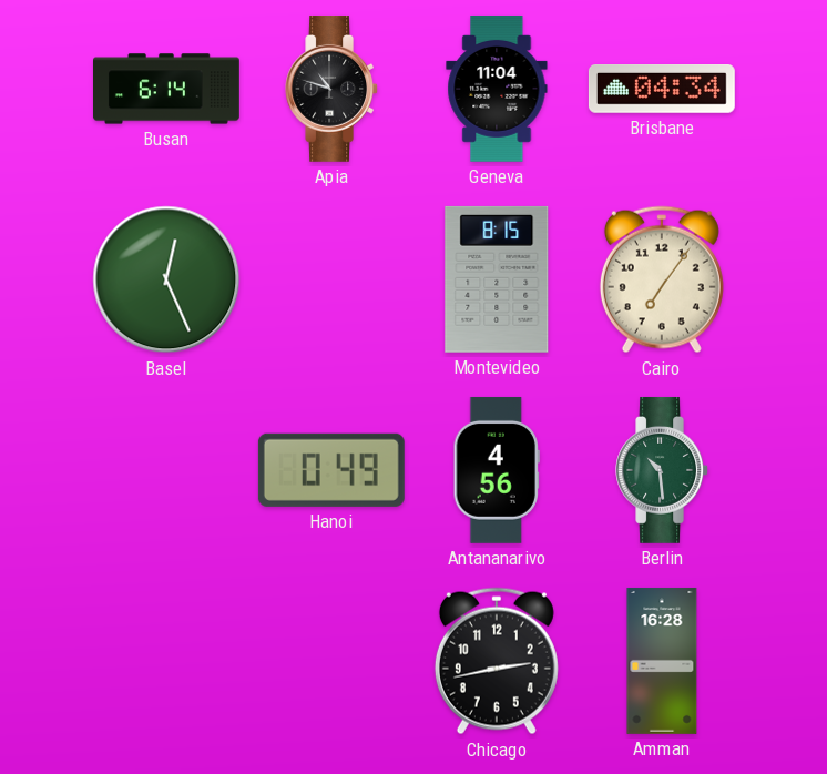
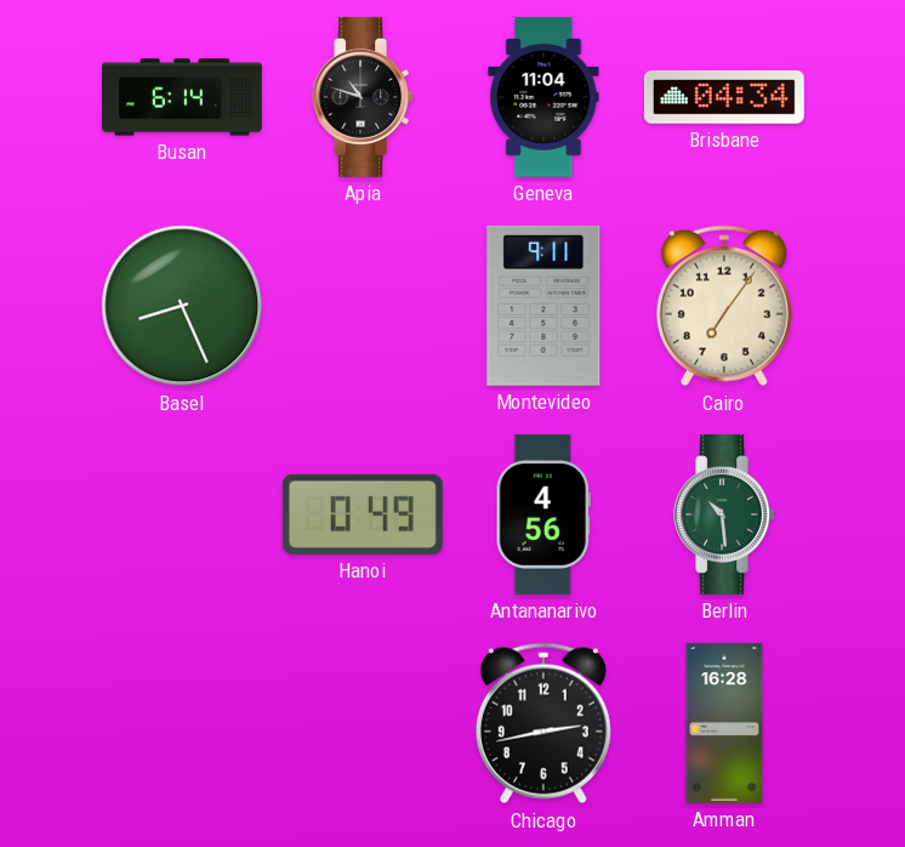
Basel: 12:26 -> 8:26
Montevideo: 8:15 -> 9:11
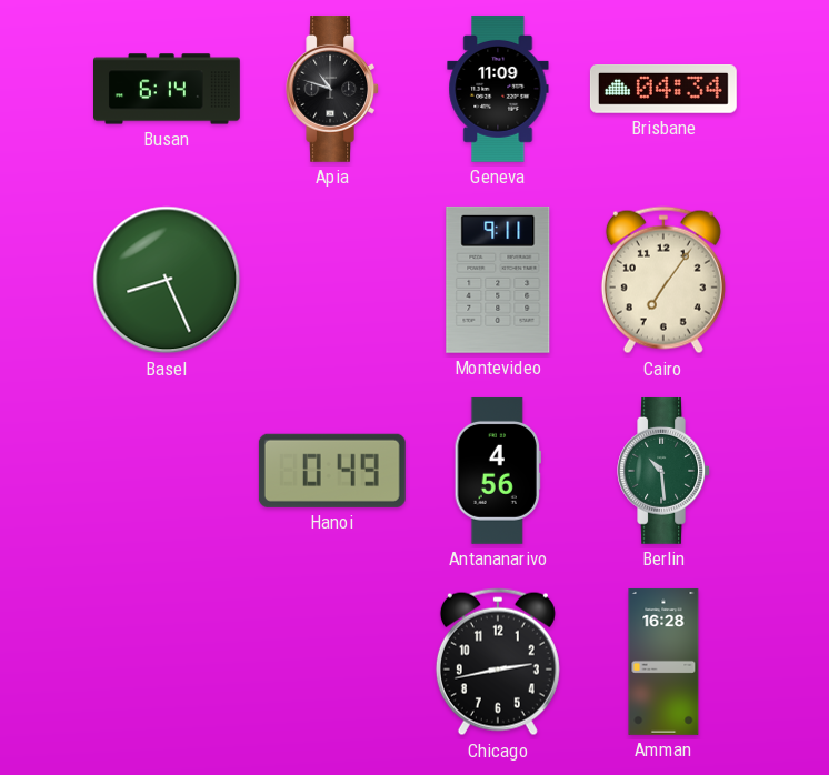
Geneva: 11:04 -> 11:09
